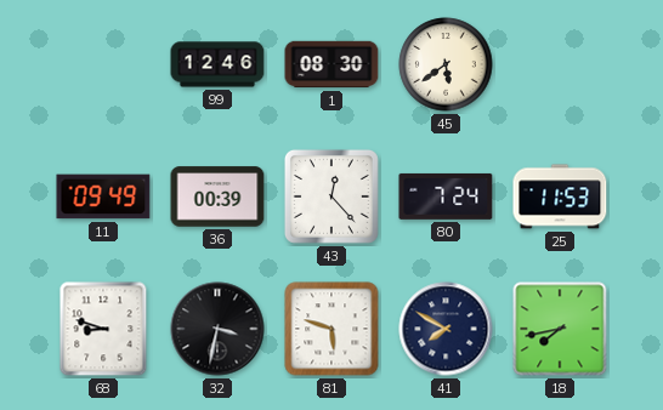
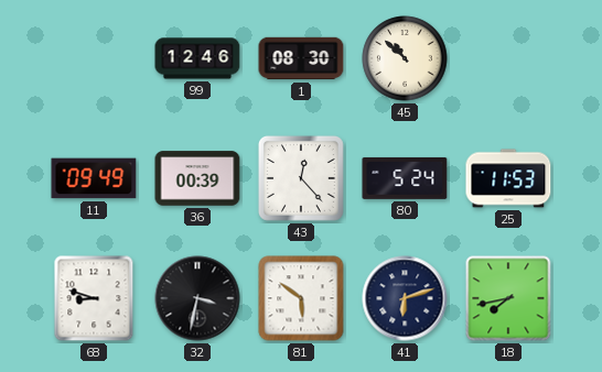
45: 5:39 -> 10:52
80: 7:24 -> 5:24
81: 5:48 -> 5:51
41: 7:50 -> 6:12
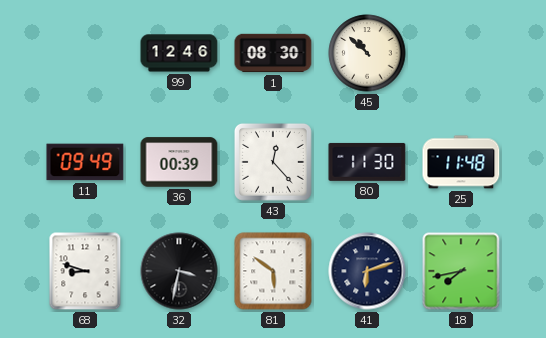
80: 5:24 -> 11:30
25: 11:53 -> 11:48
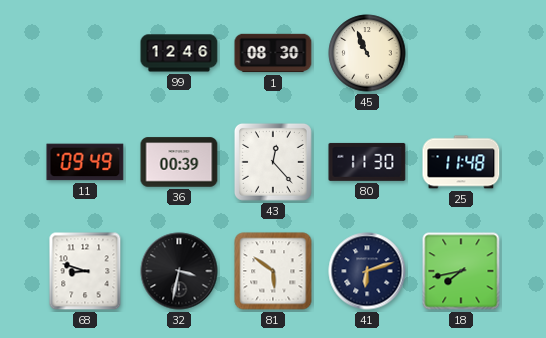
45: 10:52 -> 10:56
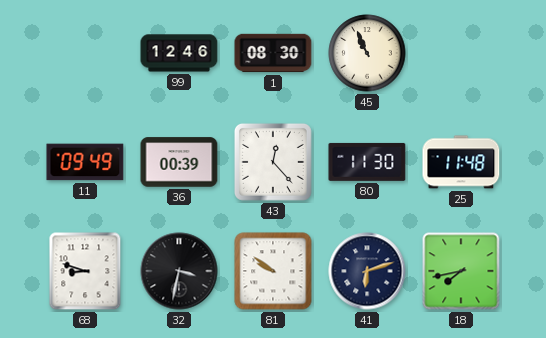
81: 5:51 -> 9:51
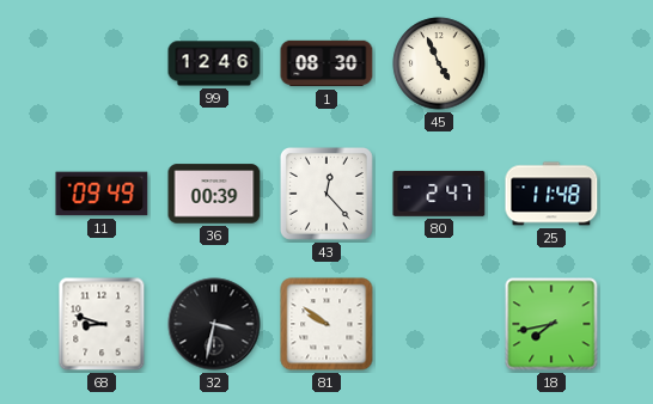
45: 10:56 -> 4:56
80: 11:30 -> 2:47
41: 6:12 -> none
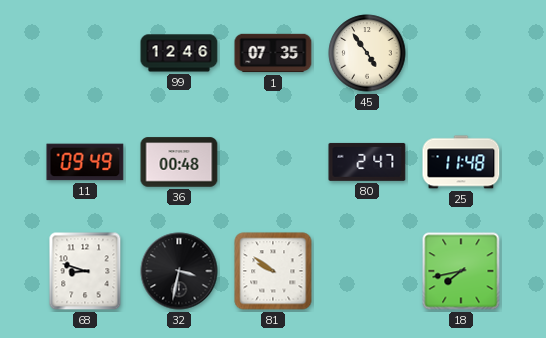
1: 08:30 -> 07:35
45: 4:56 -> 4:54
36: 00:39 -> 00:48
43: 12:23 -> none
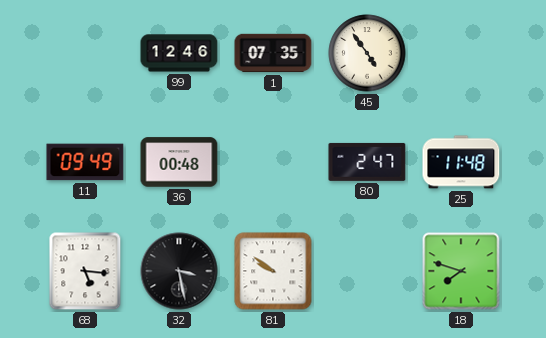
68: 8:48 -> 5:16
32: 3:32 -> 3:28
18: 7:43 -> 7:48
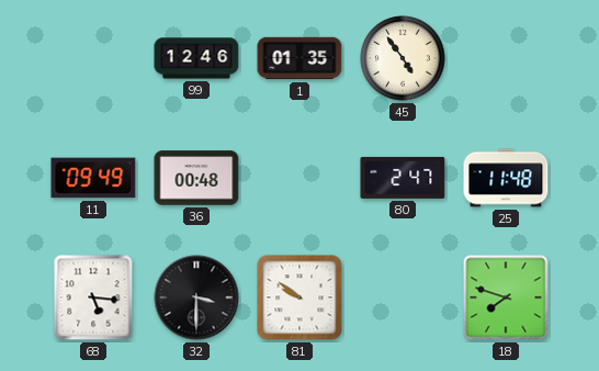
1: 07:35 -> 01:35
32: 3:28 -> 3:30
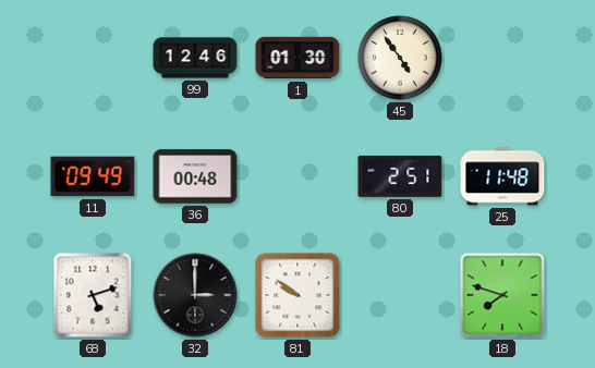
1: 01:35 -> 01:30
80: 2:47 -> 2:51
68: 5:16 -> 5:12
32: 3:30 -> 3:00
